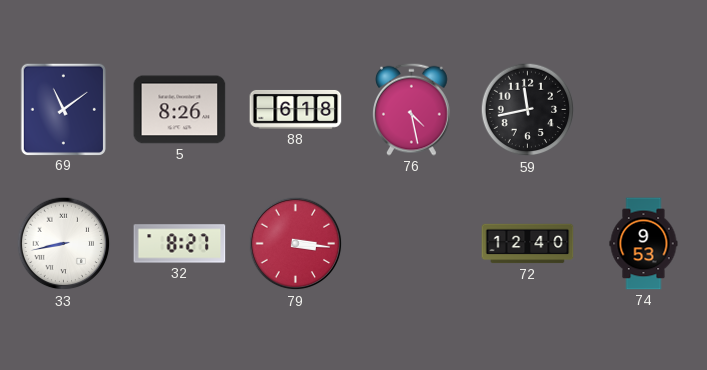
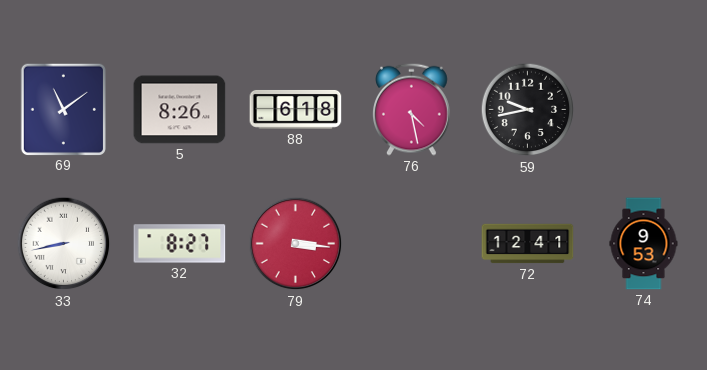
59: 11:43 -> 9:43
72: 12:40 -> 12:41
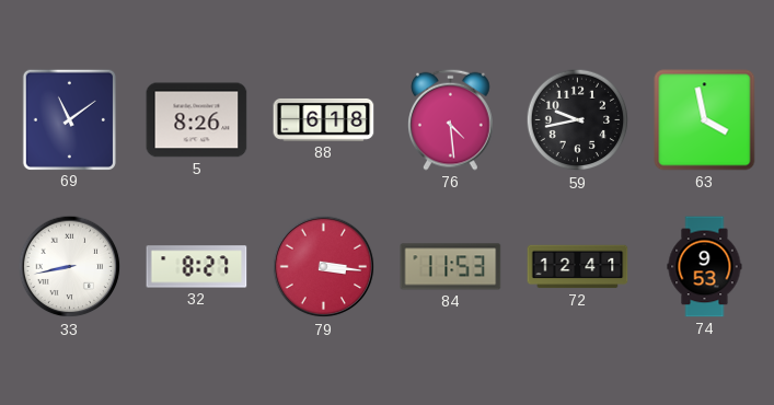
76: 4:28 -> 4:29
63: none -> 3:58
84: none -> 11:53
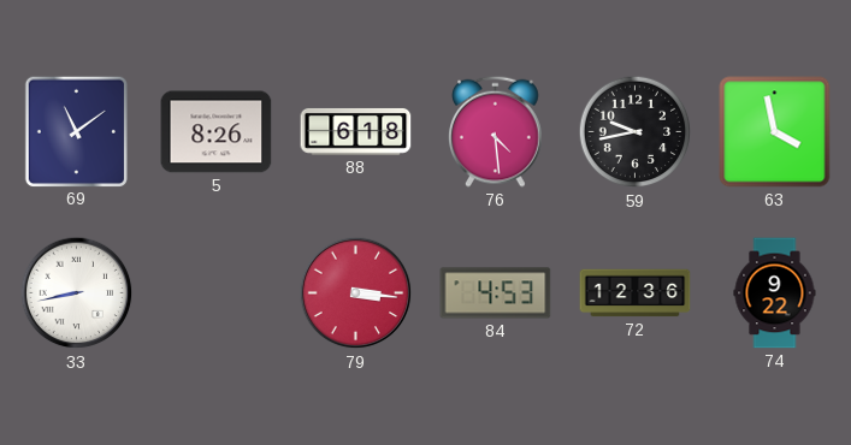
32: 8:27 -> none
84: 11:53 -> 4:53
72: 12:41 -> 12:36
74: 9:53 -> 9:22
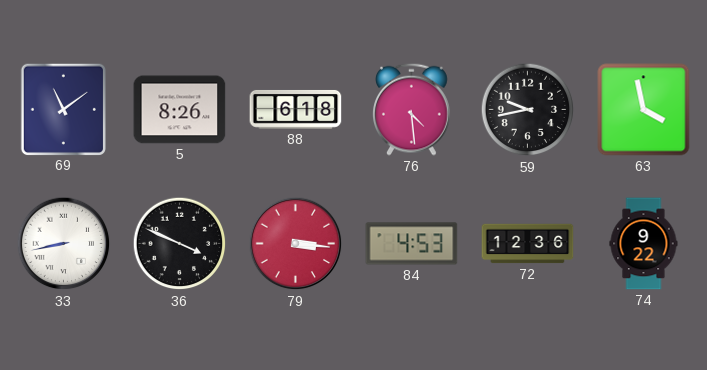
36: none -> 3:49
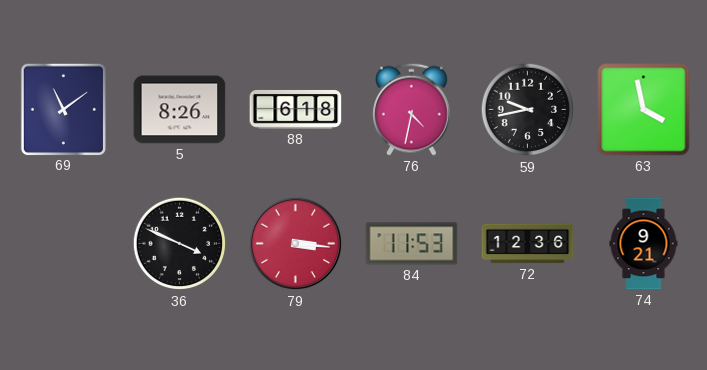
76: 4:29 -> 4:32
33: 8:43 -> none
84: 4:53 -> 11:53
74: 9:22 -> 9:21
